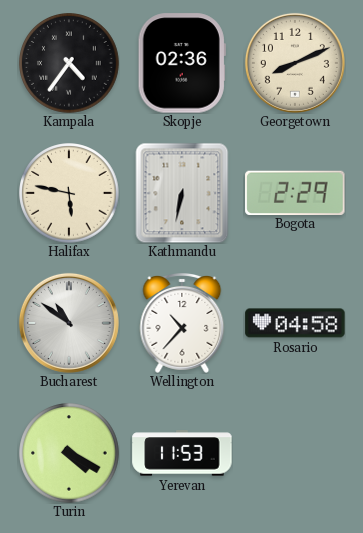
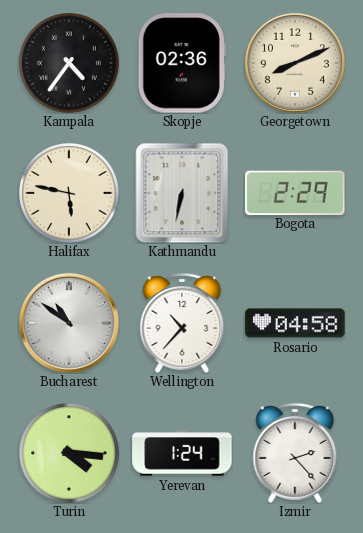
Turin: 4:20 -> 4:16
Yerevan: 11:53 -> 1:24
Izmir: none -> 2:23
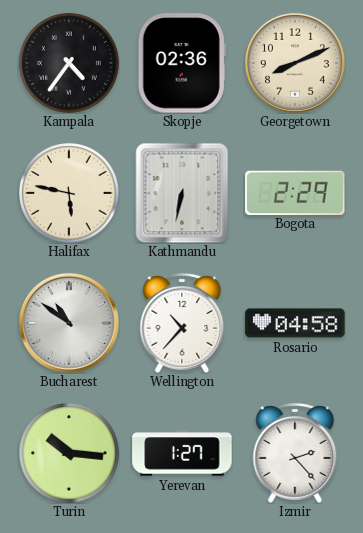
Turin: 4:16 -> 10:16
Yerevan: 1:24 -> 1:27
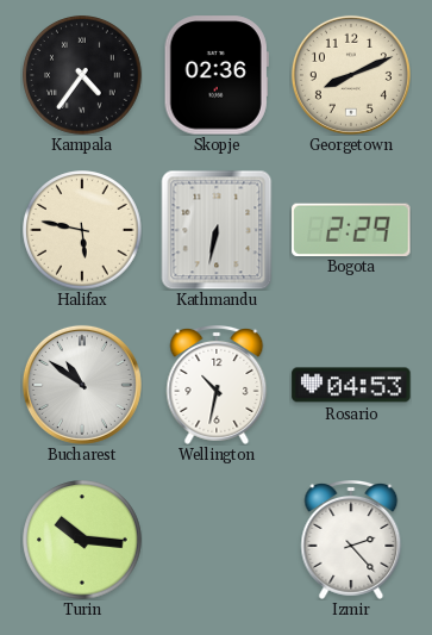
Wellington: 10:37 -> 10:32
Rosario: 04:58 -> 04:53
Yerevan: 1:27 -> none
